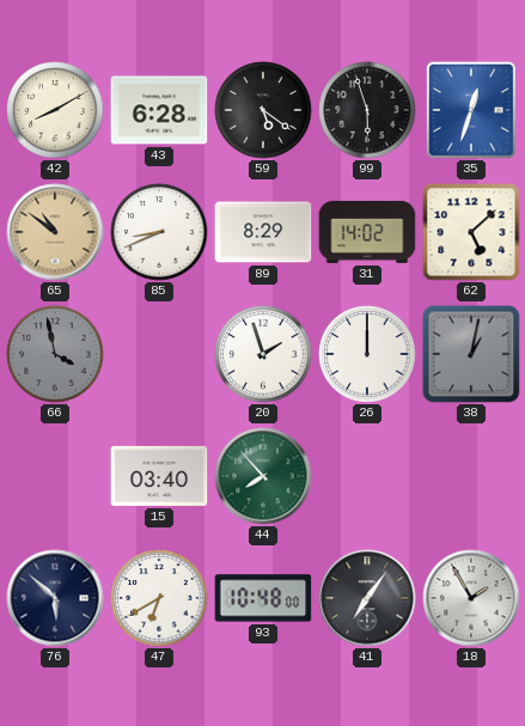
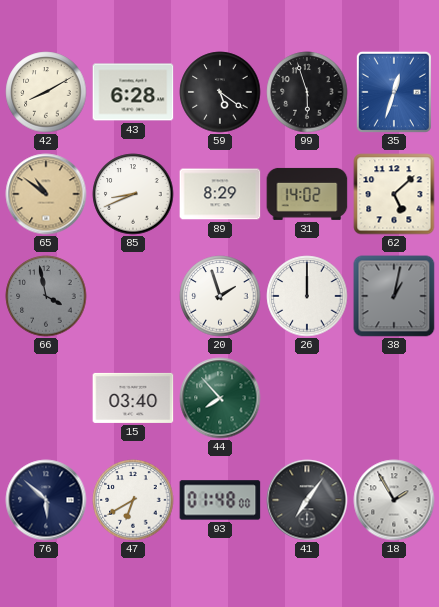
93: 10:48 -> 01:48
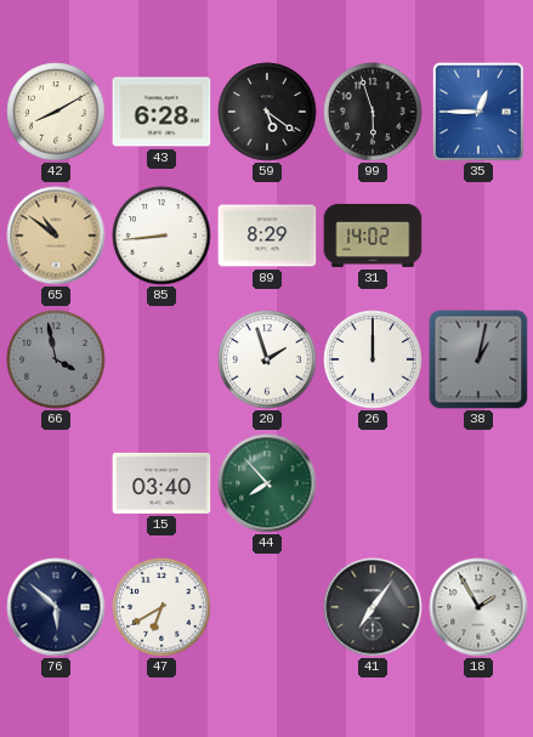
35: 12:33 -> 12:45
85: 8:41 -> 8:44
62: 5:08 -> none
93: 01:48 -> none
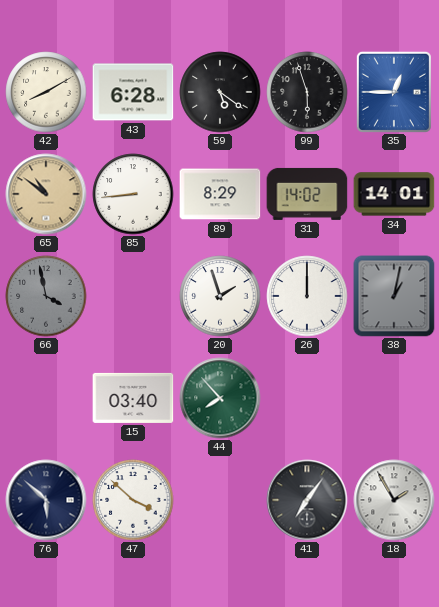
34: none -> 14:01
47: 6:40 -> 3:52
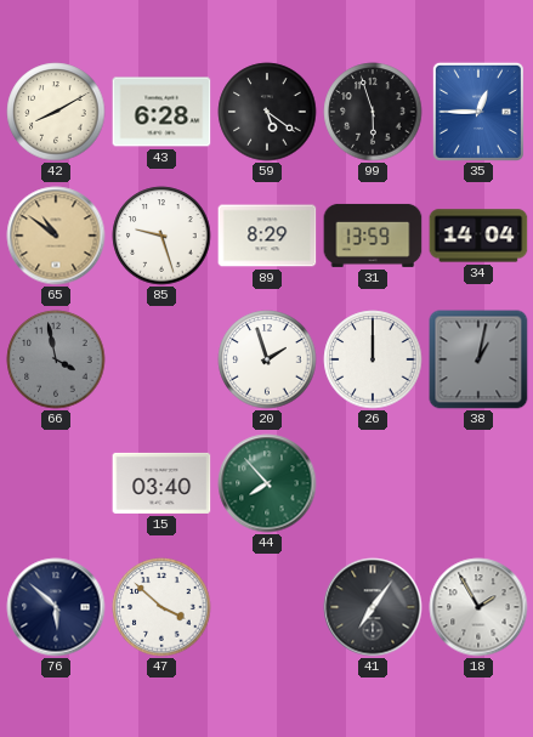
85: 8:44 -> 9:27
31: 14:02 -> 13:59
34: 14:01 -> 14:04
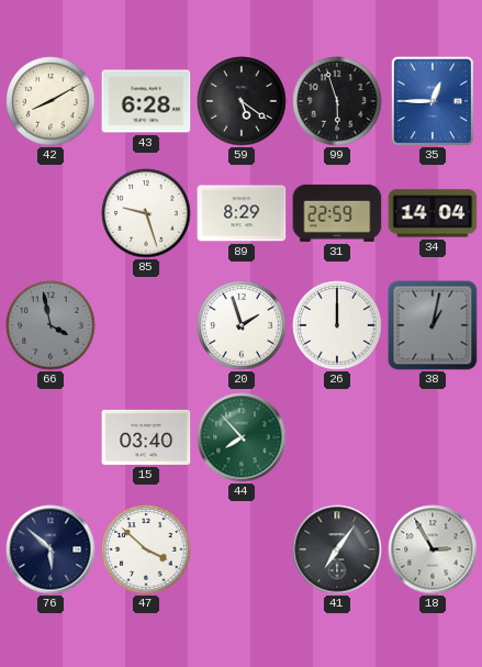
65: 10:51 -> none
31: 13:59 -> 22:59
18: 1:55 -> 2:55
